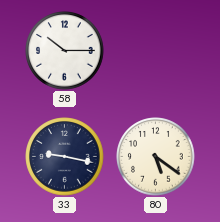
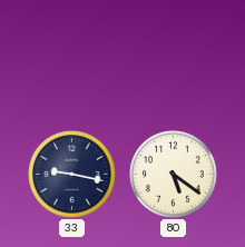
58: 10:15 -> none
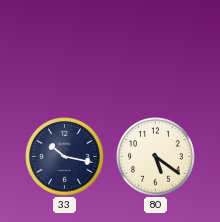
33: 9:17 -> 10:17
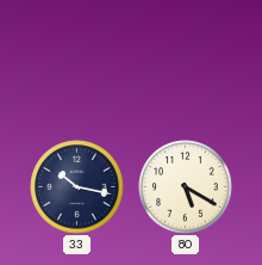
80: 5:21 -> 5:20
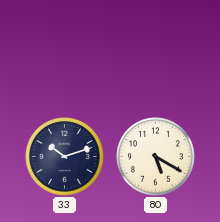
33: 10:17 -> 10:12
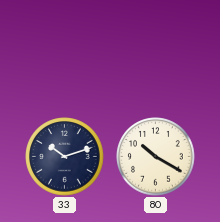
80: 5:20 -> 10:20
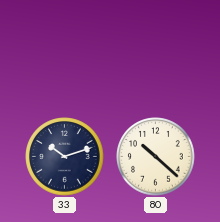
80: 10:20 -> 10:22
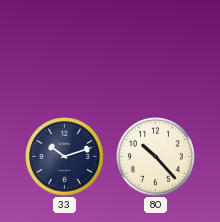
80: 10:22 -> 10:23
